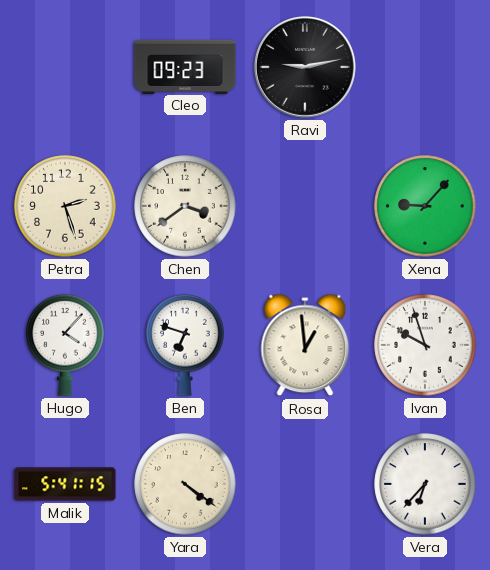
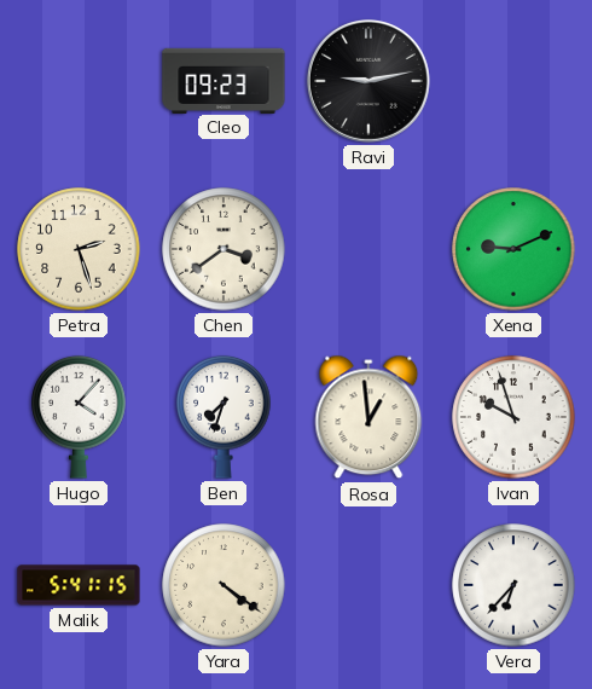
Xena: 9:07 -> 9:11
Ben: 6:48 -> 7:33
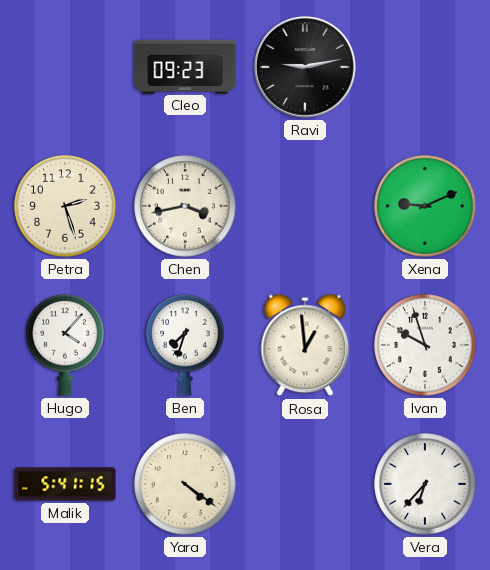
Chen: 3:39 -> 3:43
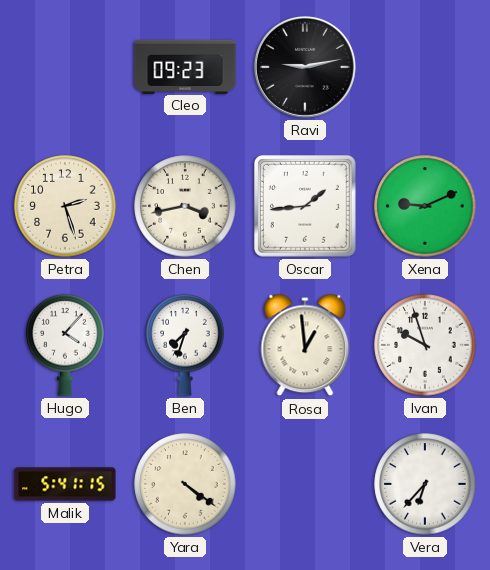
Oscar: none -> 1:44
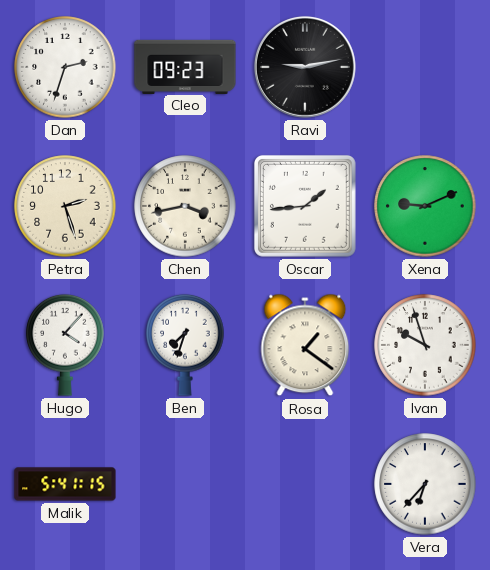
Dan: none -> 2:33
Rosa: 12:59 -> 1:21
Yara: 4:21 -> none
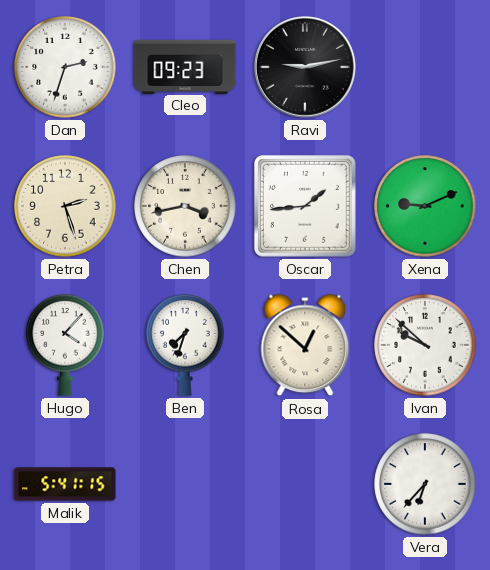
Rosa: 1:21 -> 12:52
Ivan: 9:57 -> 9:52
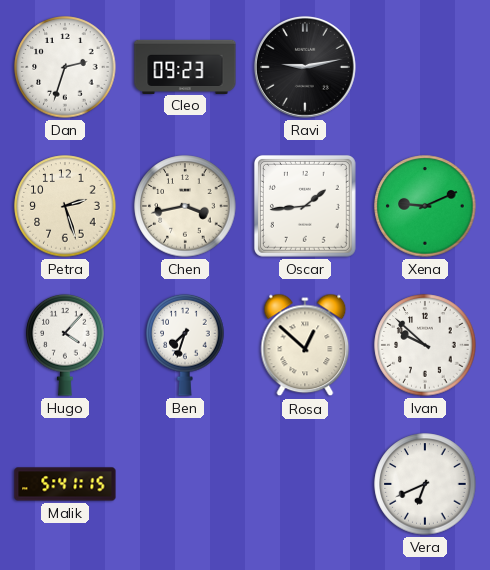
Vera: 6:37 -> 6:41
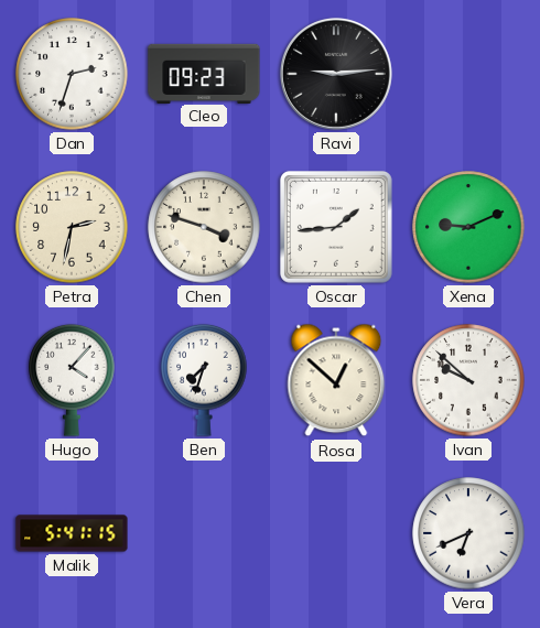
Ravi: 9:13 -> 9:14
Petra: 2:27 -> 2:32
Chen: 3:43 -> 3:48
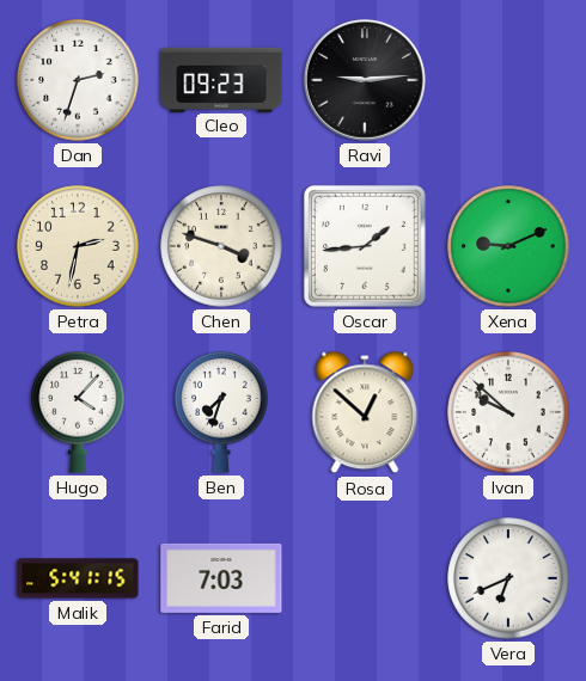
Farid: none -> 7:03
